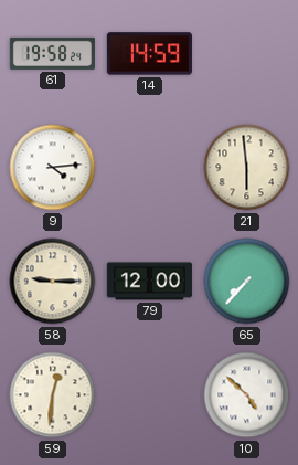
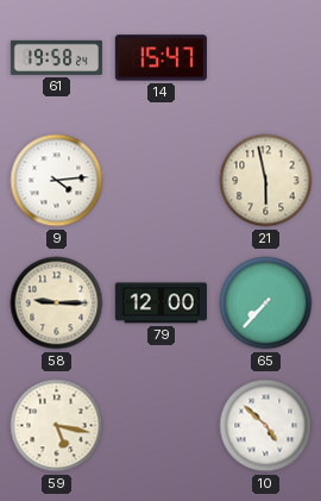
14: 14:59 -> 15:47
21: 5:59 -> 5:58
59: 12:31 -> 5:17
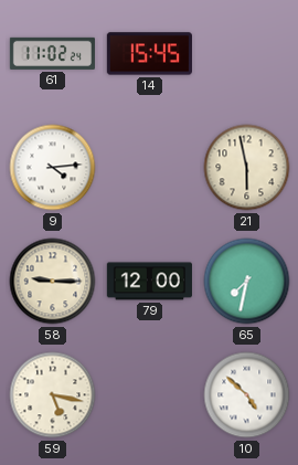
61: 19:58 -> 11:02
14: 15:47 -> 15:45
65: 7:37 -> 7:32
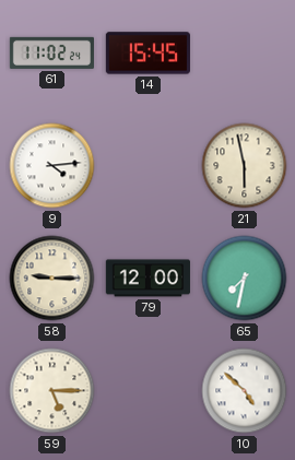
59: 5:17 -> 5:15
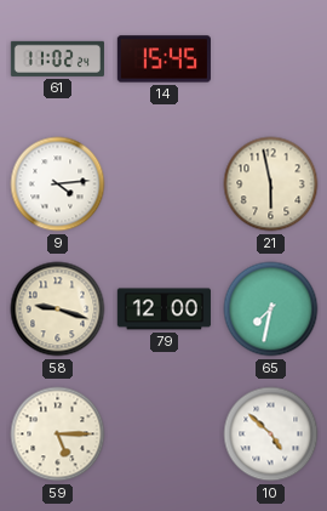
58: 9:15 -> 9:18
